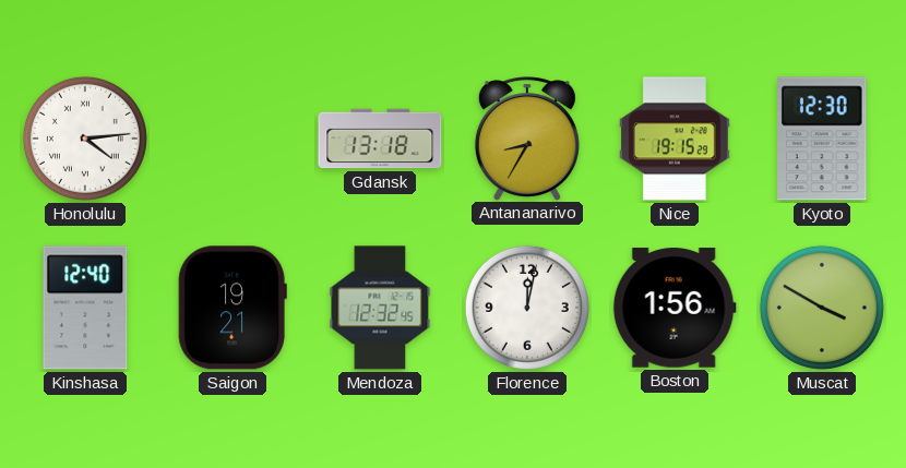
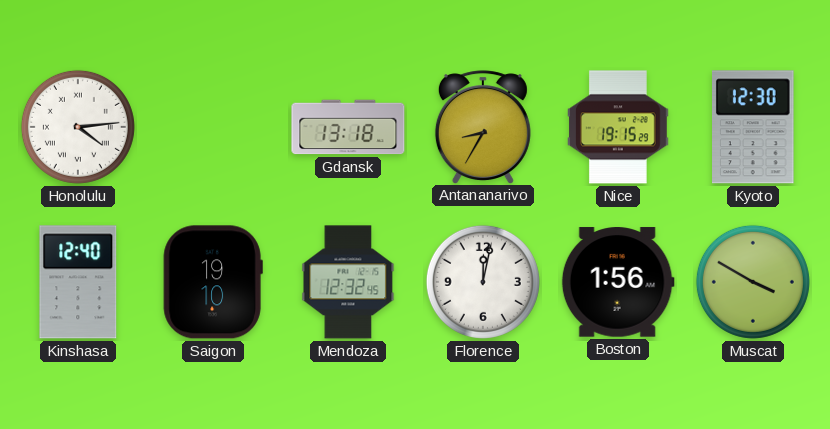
Saigon: 19:21 -> 19:10
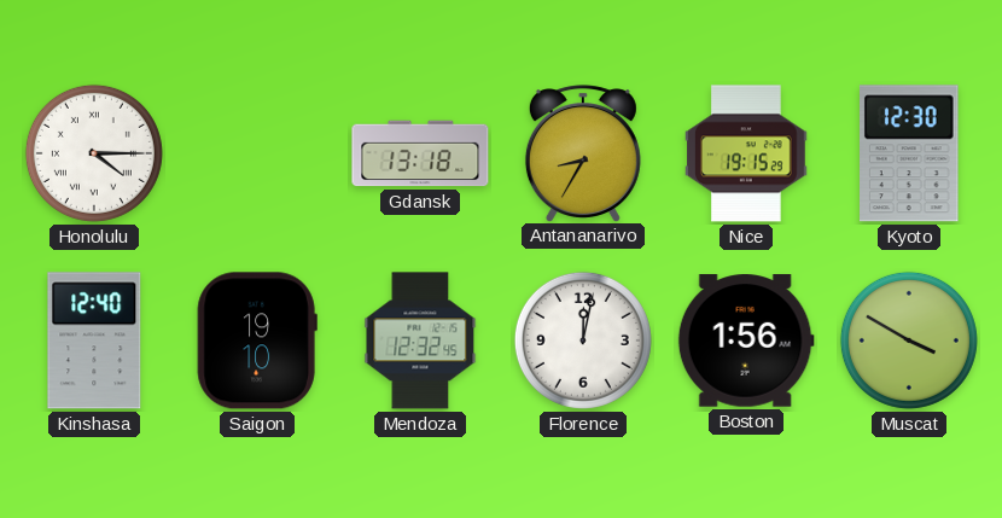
Honolulu: 4:14 -> 4:15
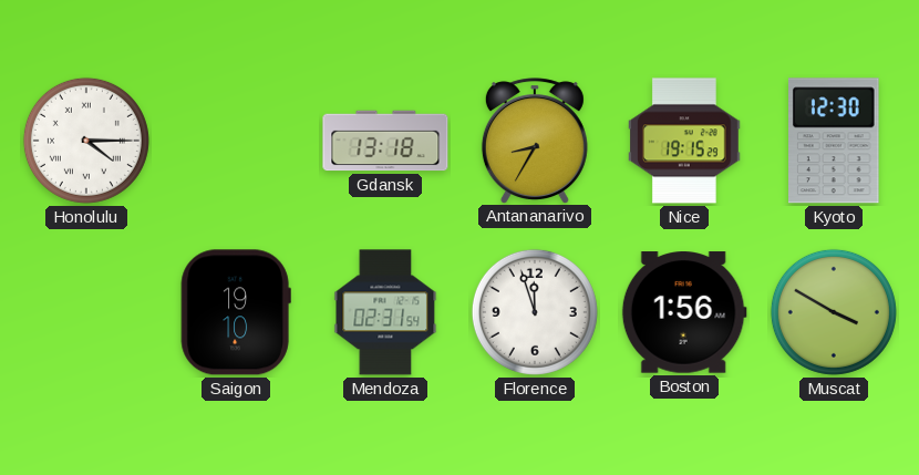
Kinshasa: 12:40 -> none
Mendoza: 12:32 -> 02:31
Florence: 12:02 -> 11:57
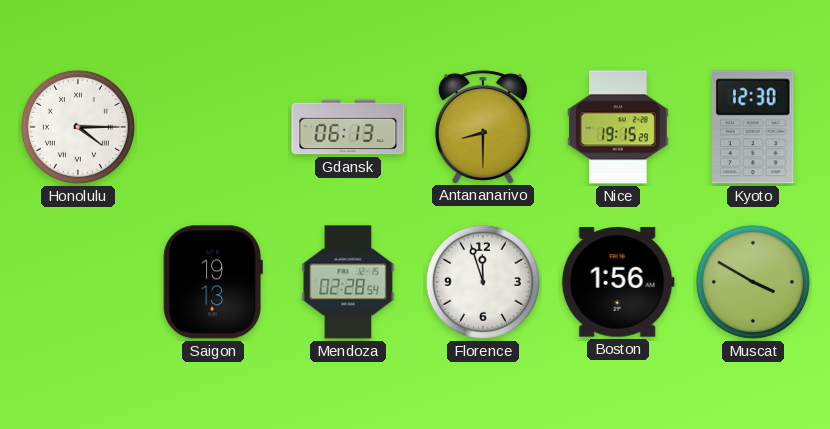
Gdansk: 13:18 -> 06:13
Antananarivo: 8:35 -> 8:30
Saigon: 19:10 -> 19:13
Mendoza: 02:31 -> 02:28
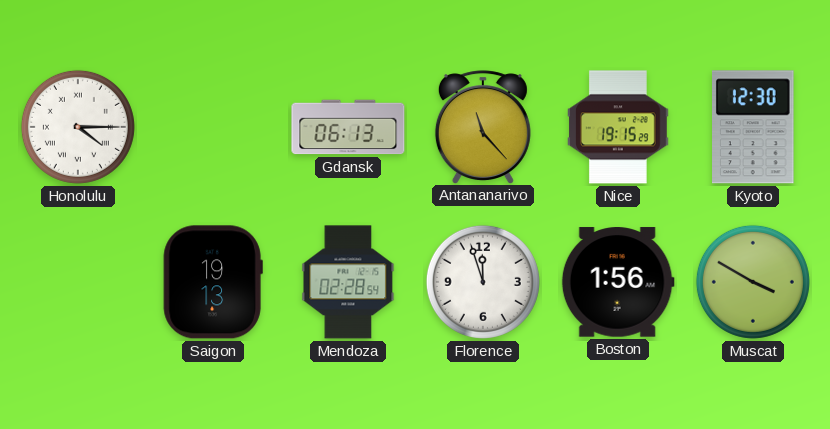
Antananarivo: 8:30 -> 11:23
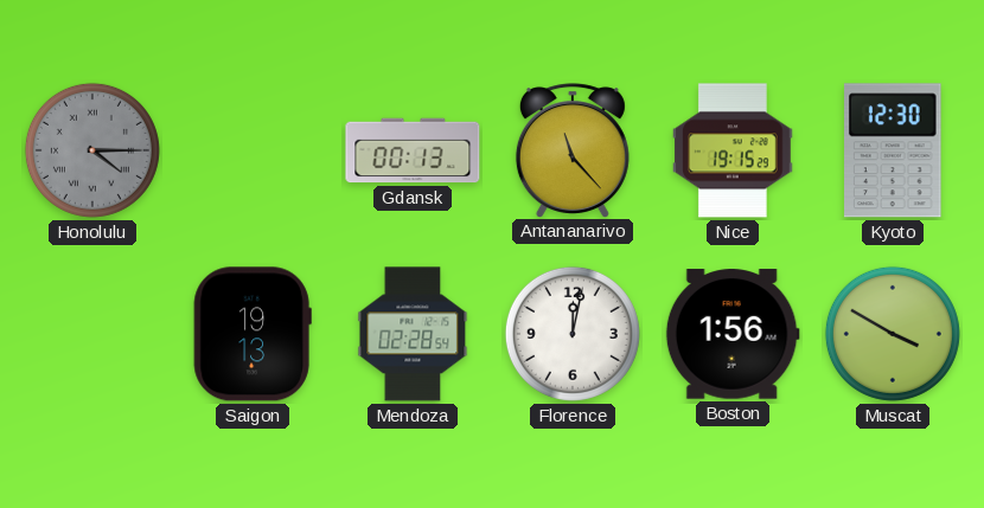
Honolulu dial: white -> grey
Gdansk: 06:13 -> 00:13
Florence: 11:57 -> 12:02
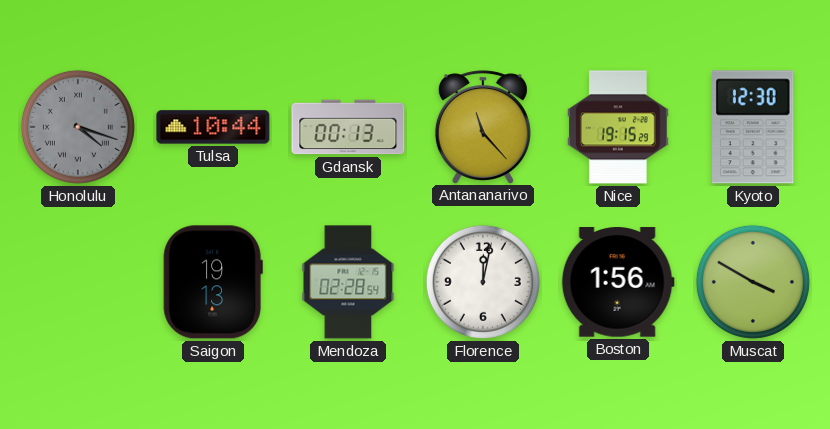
Honolulu: 4:15 -> 4:18
Tulsa: none -> 10:44
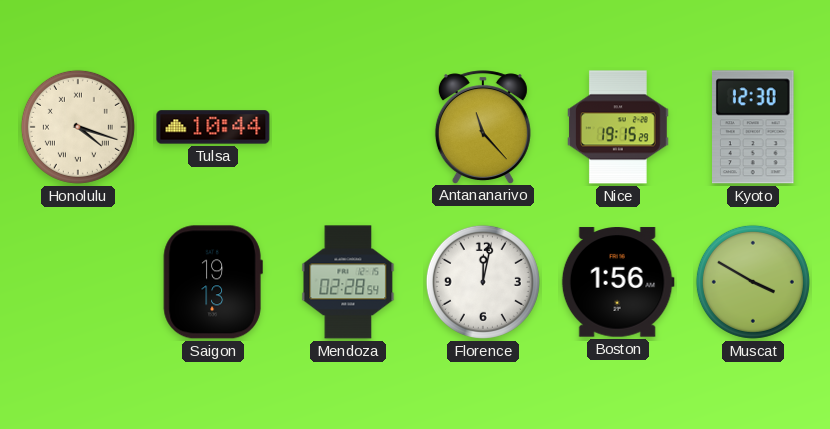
Honolulu dial: grey -> cream
Gdansk: 00:13 -> none
